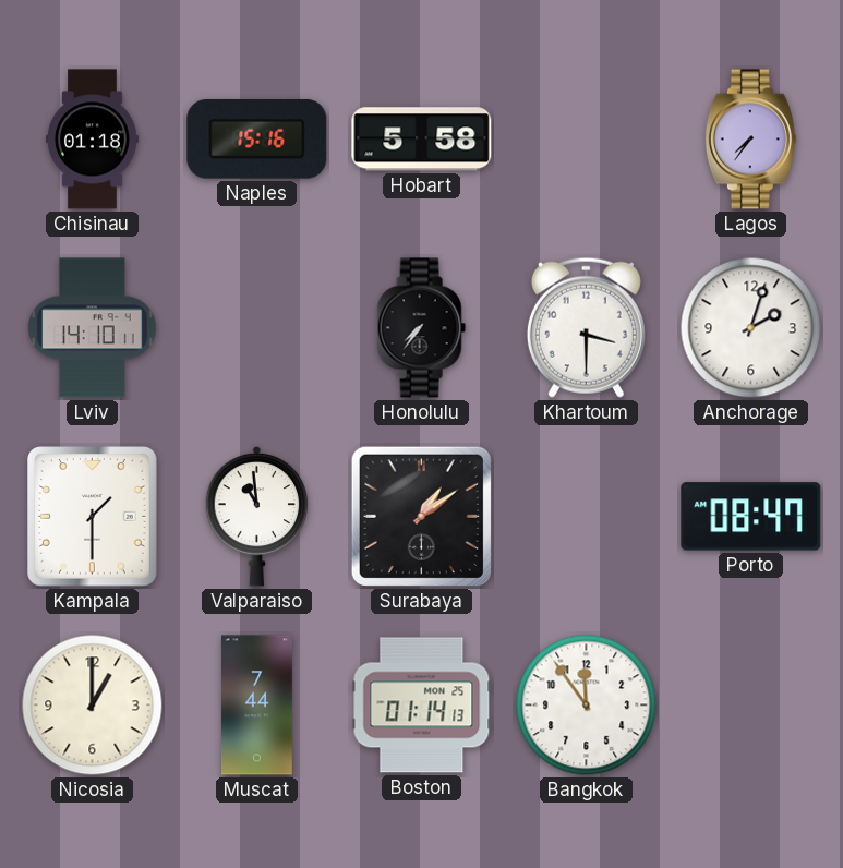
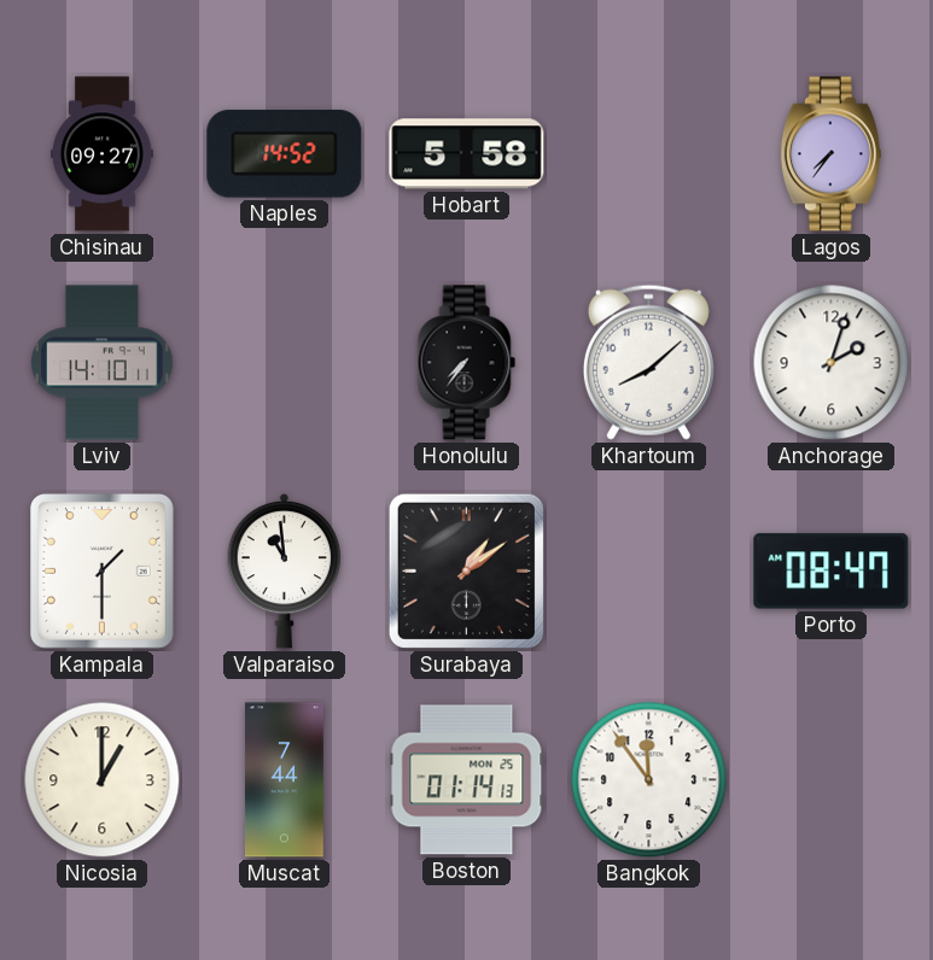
Chisinau: 01:18 -> 09:27
Naples: 15:16 -> 14:52
Khartoum: 3:30 -> 8:08
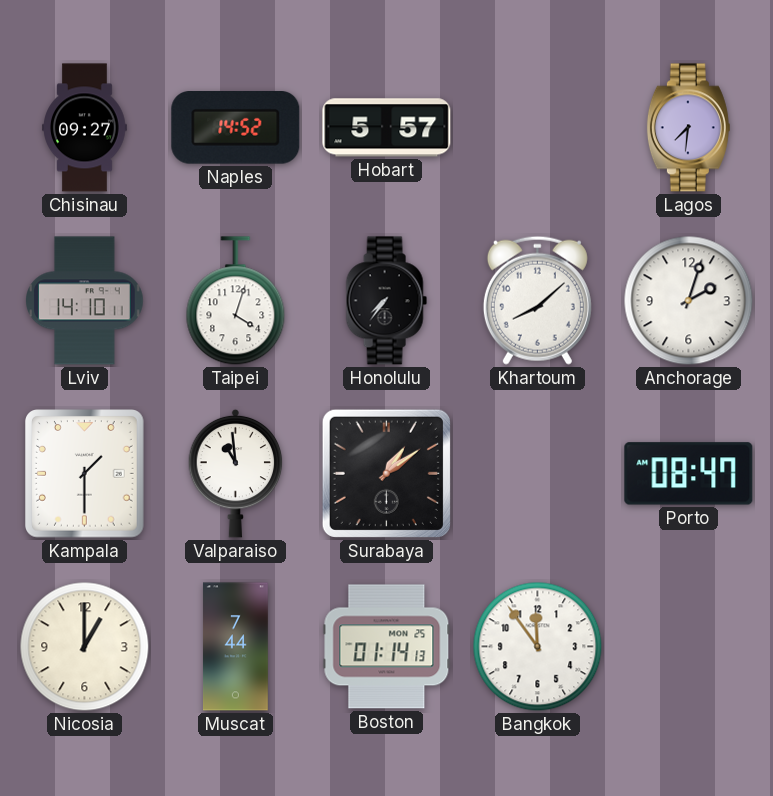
Hobart: 5:58 -> 5:57
Lagos: 7:36 -> 7:31
Taipei: none -> 4:03
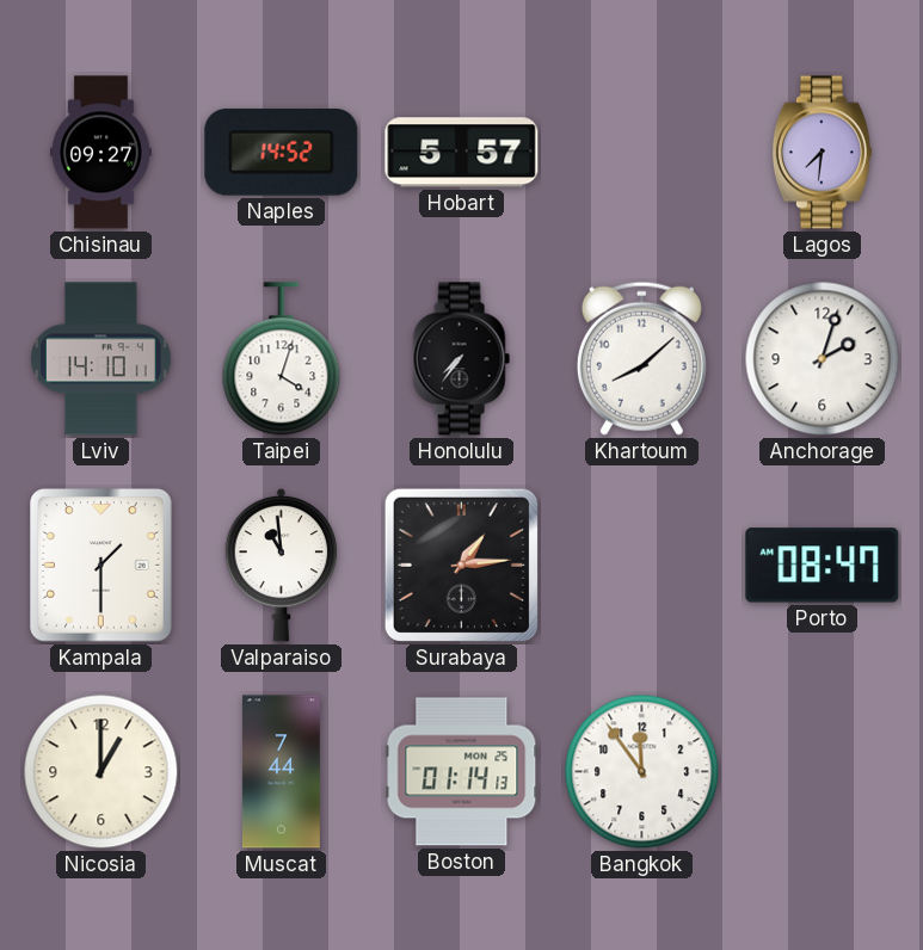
Surabaya: 1:09 -> 1:14
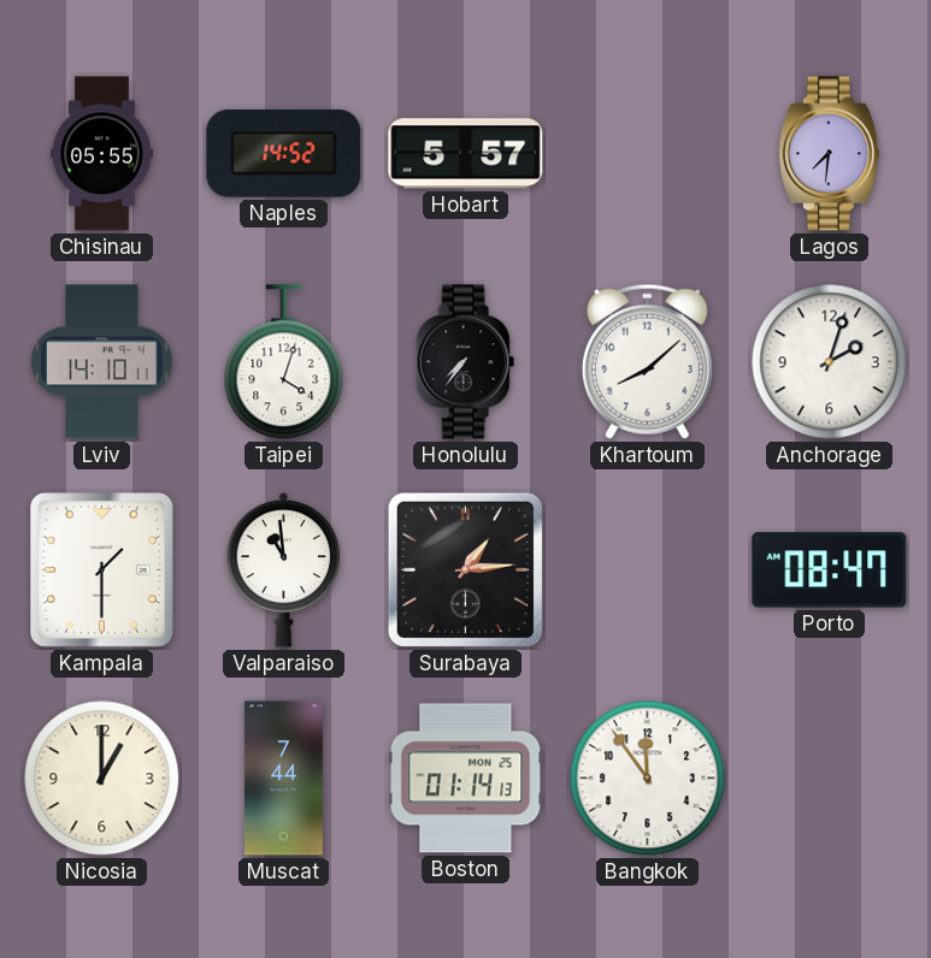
Chisinau: 09:27 -> 05:55
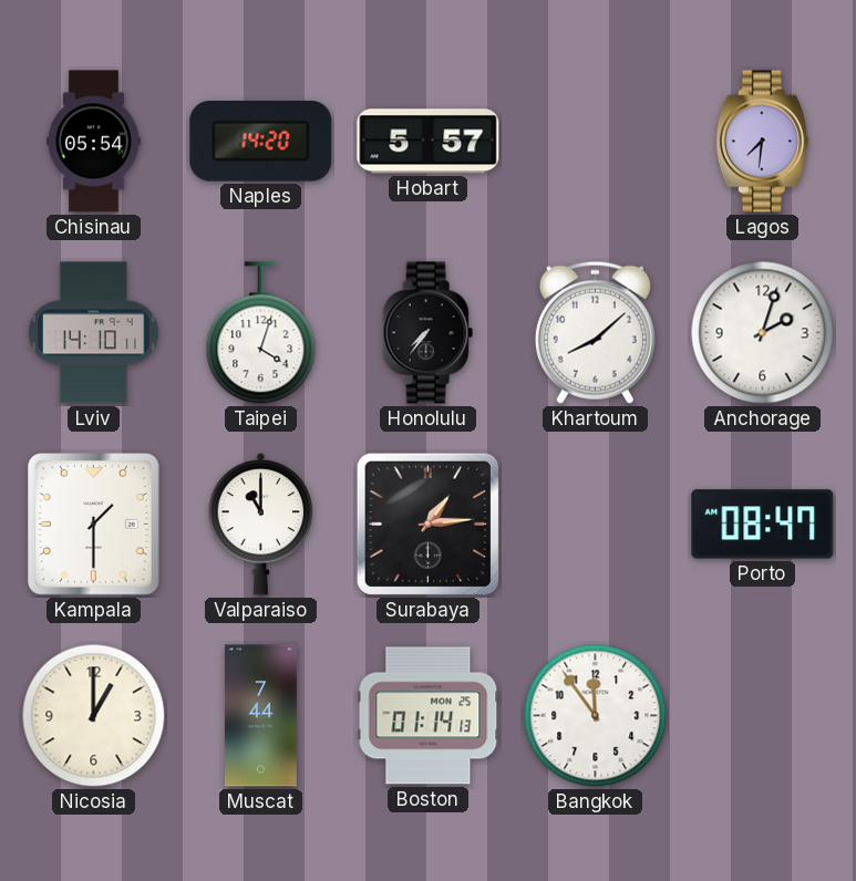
Chisinau: 05:55 -> 05:54
Naples: 14:52 -> 14:20
Valparaiso: 10:59 -> 11:00
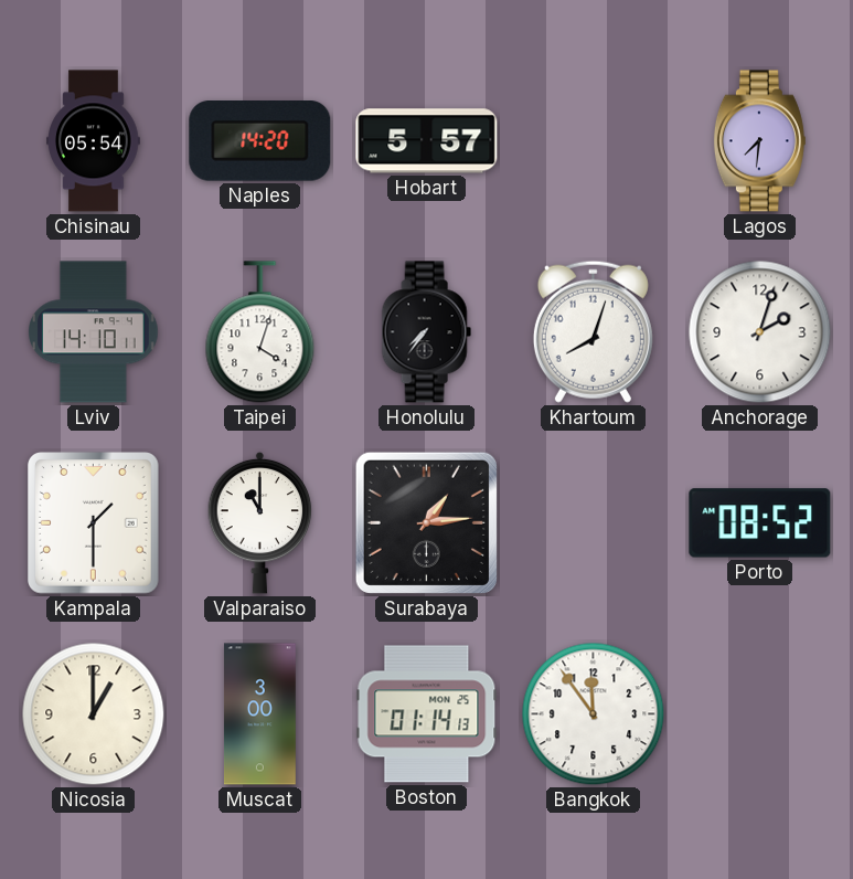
Khartoum: 8:08 -> 8:03
Porto: 08:47 -> 08:52
Muscat: 7:44 -> 3:00
